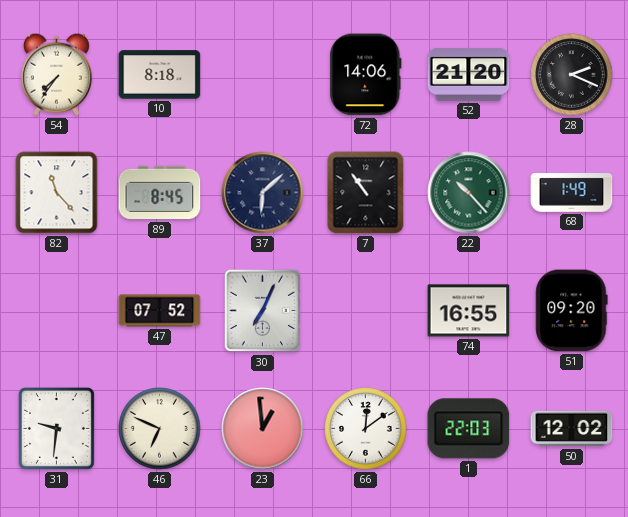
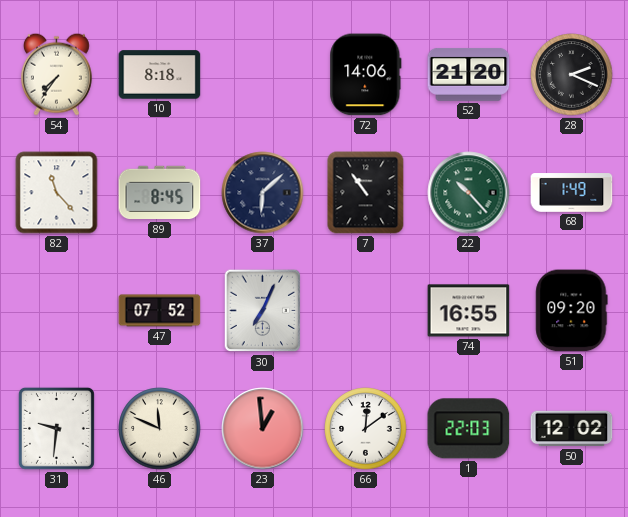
46: 6:49 -> 11:49
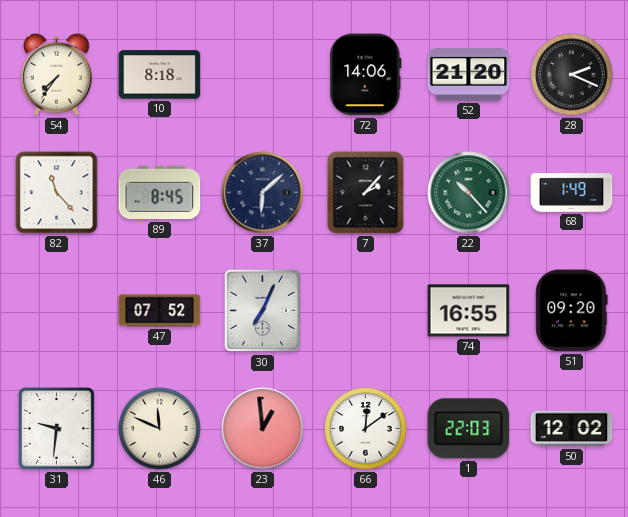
7: 10:54 -> 2:07
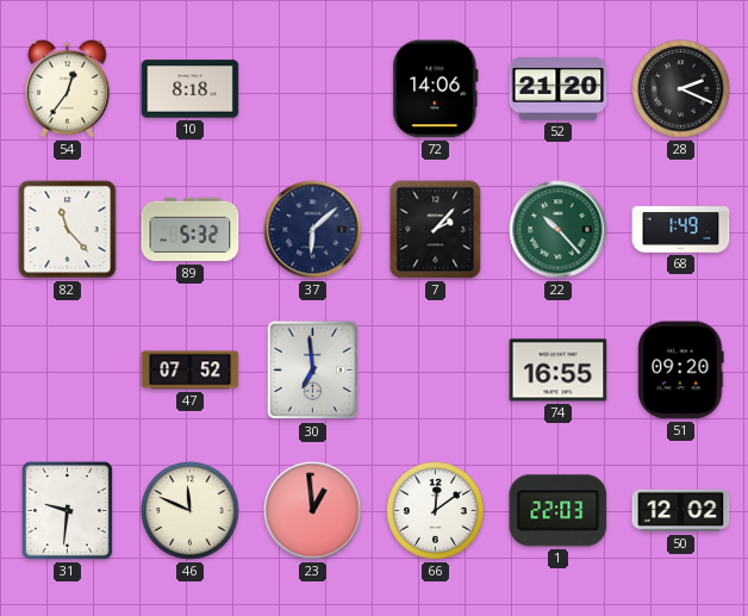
54: 7:36 -> 12:36
89: 8:45 -> 5:32
30: 7:04 -> 6:59
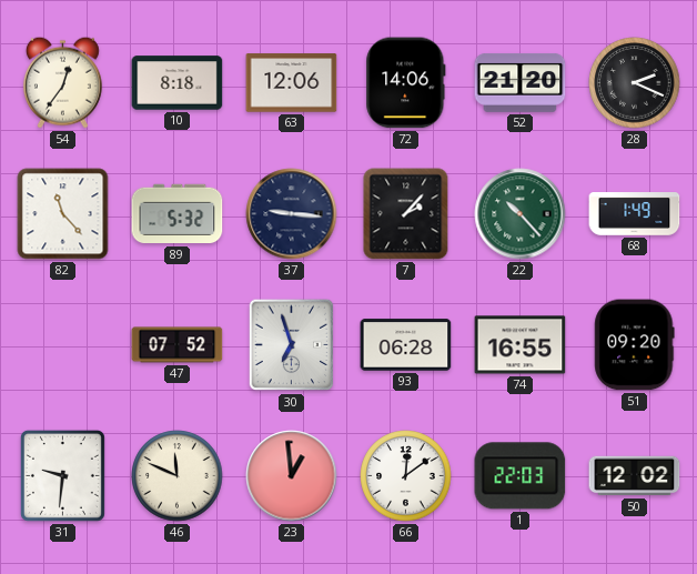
63: none -> 12:06
37: 6:08 -> 9:16
30: 6:59 -> 6:57
93: none -> 06:28
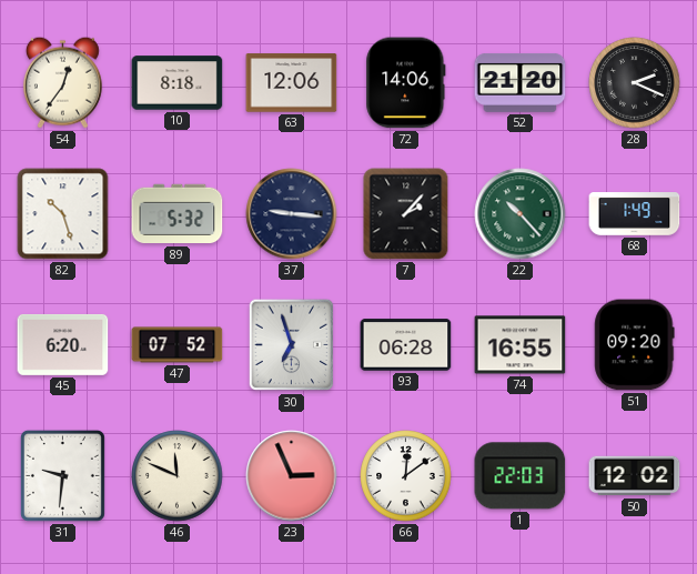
82: 11:23 -> 10:27
45: none -> 6:20
23: 12:59 -> 2:56
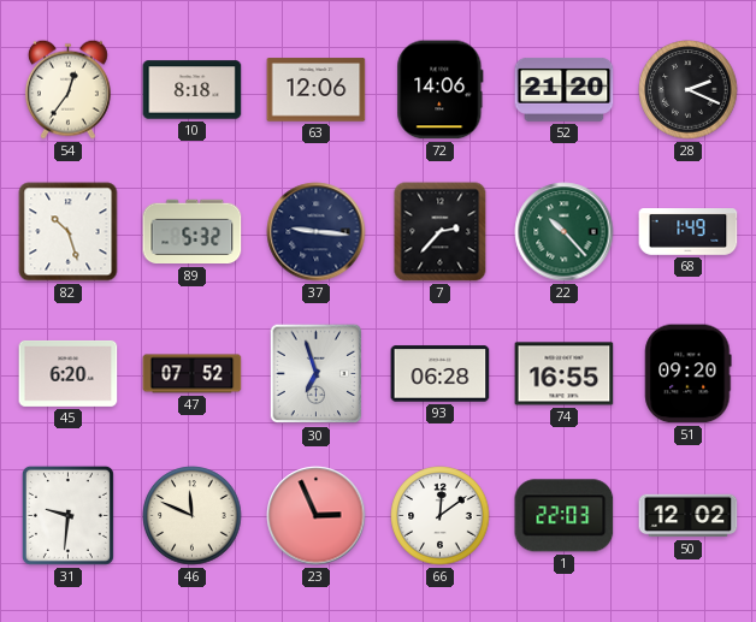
7: 2:07 -> 2:37
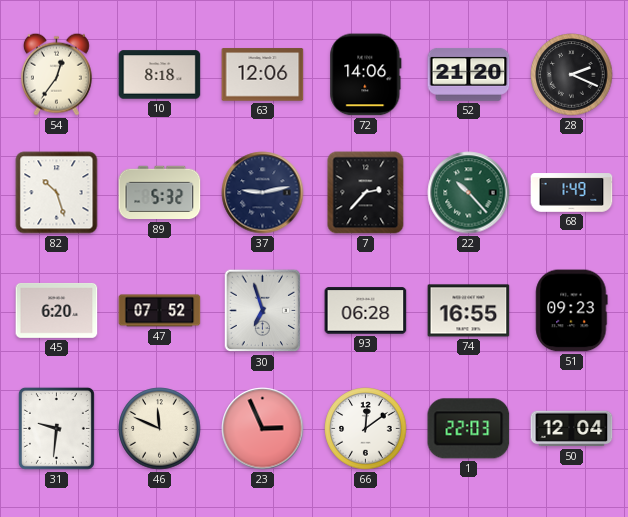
37: 9:16 -> 9:13
51: 09:20 -> 09:23
50: 12:02 -> 12:04
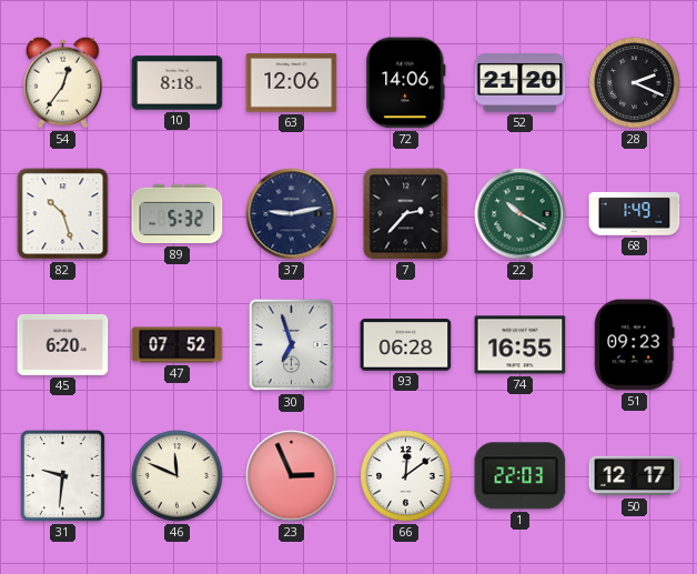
22: 10:23 -> 10:20
50: 12:04 -> 12:17
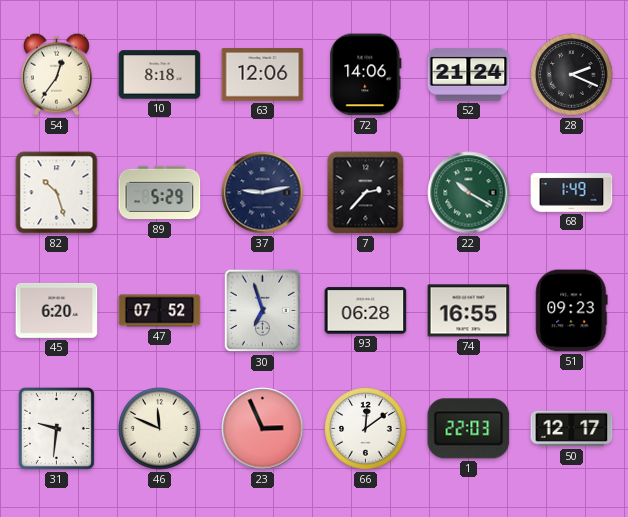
52: 21:20 -> 21:24
89: 5:32 -> 5:29
